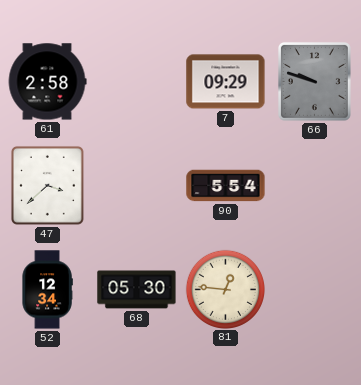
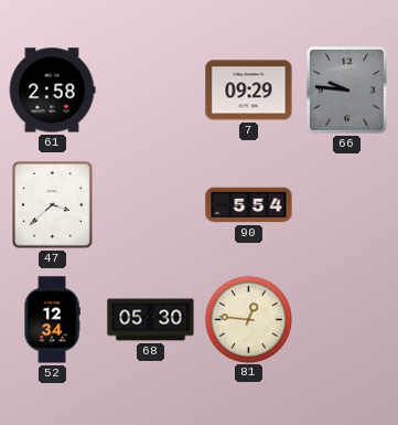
66: 9:48 -> 9:46
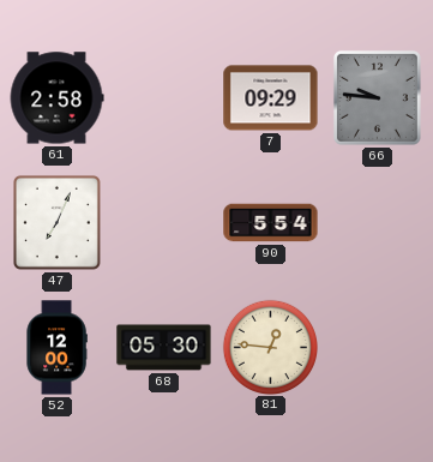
47: 3:38 -> 7:04
52: 12:34 -> 12:00
